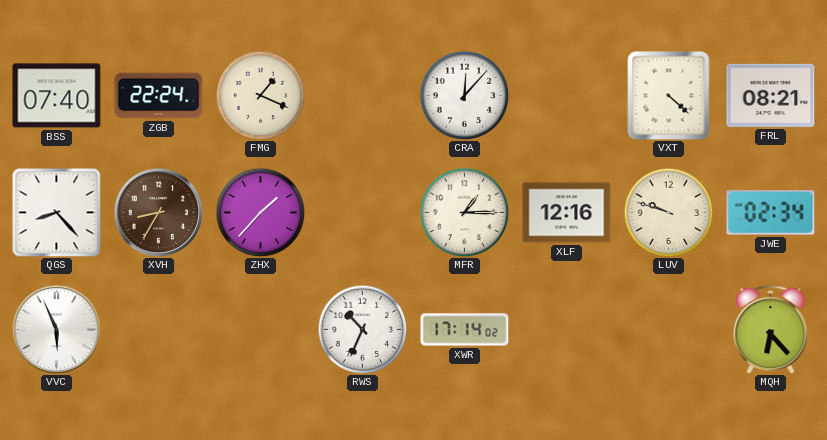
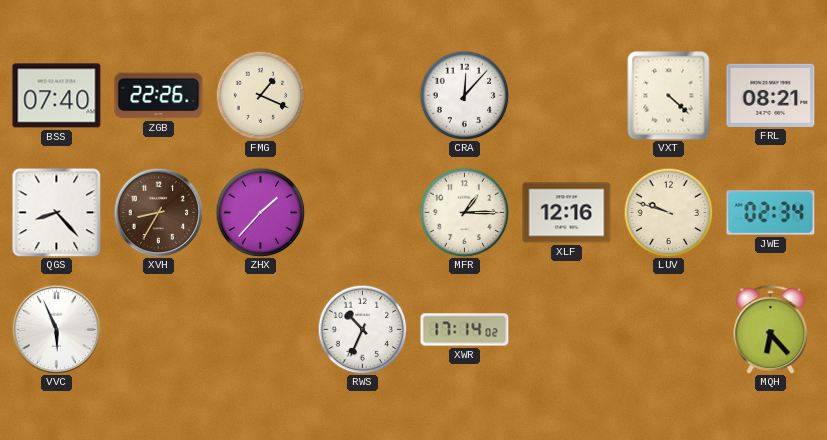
ZGB: 22:24 -> 22:26
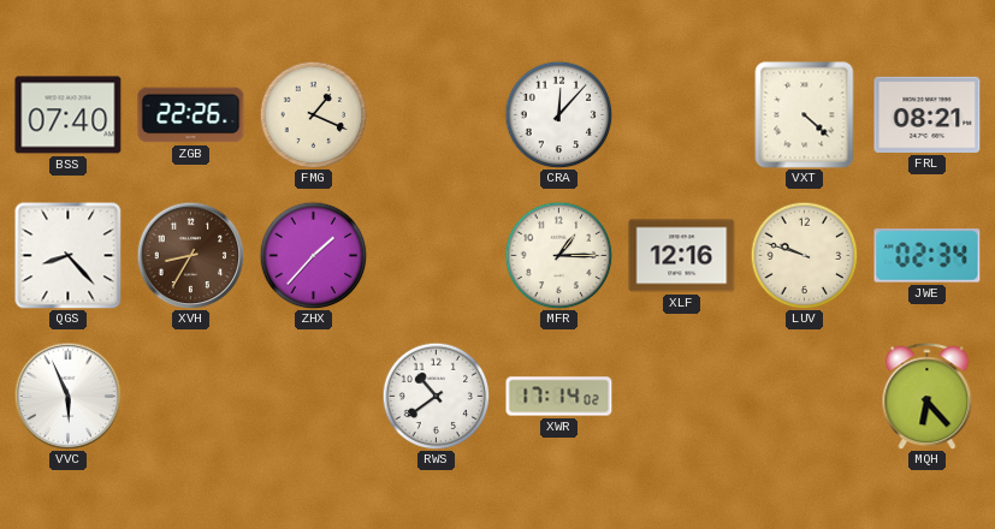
RWS: 10:34 -> 10:39
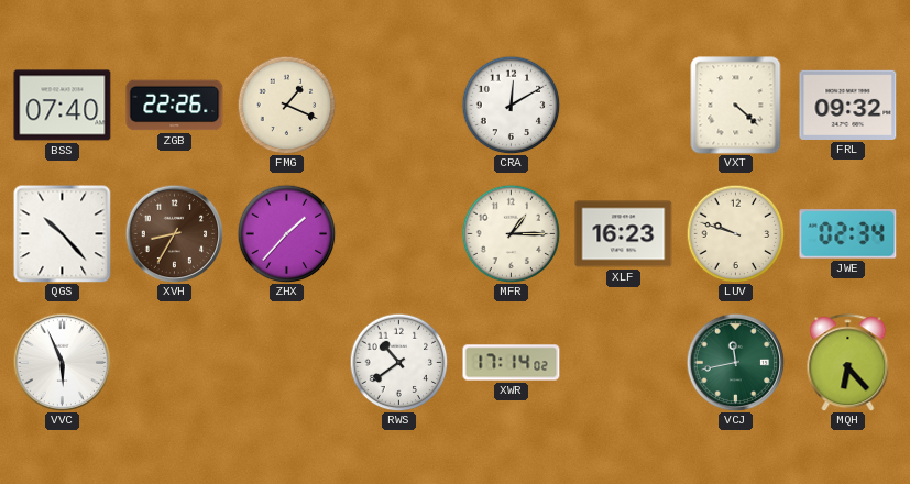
CRA: 12:07 -> 12:10
FRL: 08:21 -> 09:32
QGS: 8:23 -> 10:23
XLF: 12:16 -> 16:23
VCJ: none -> 11:43
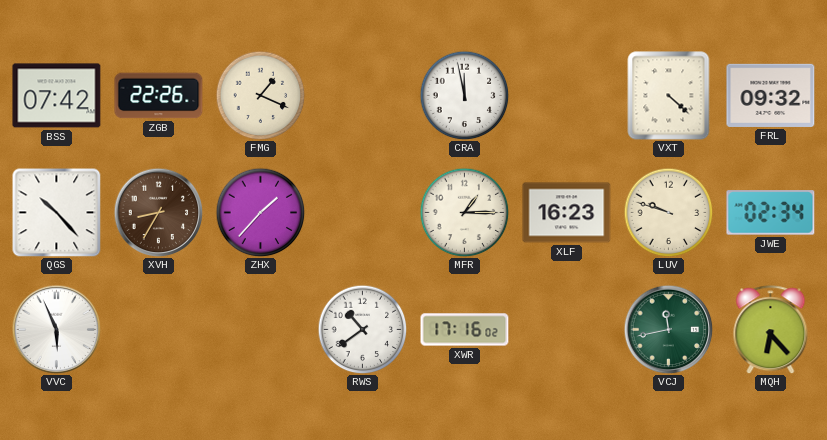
BSS: 07:40 -> 07:42
CRA: 12:10 -> 11:58
XWR: 17:14 -> 17:16
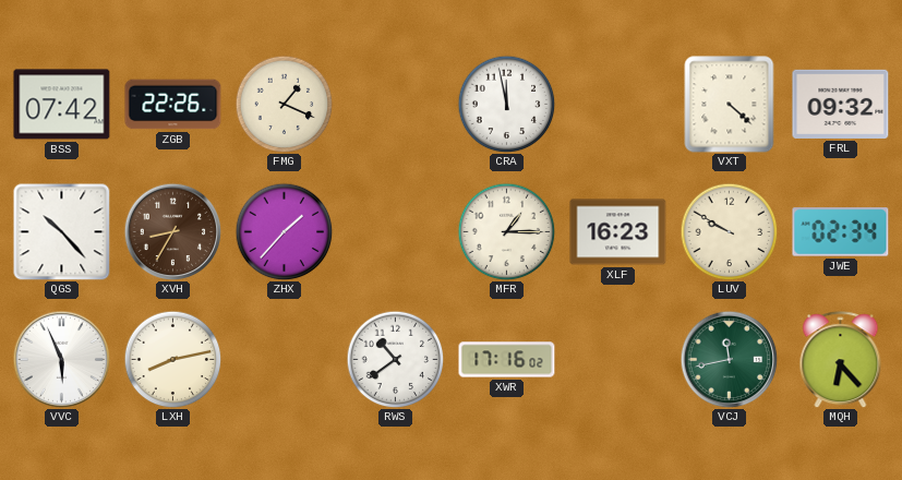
LUV: 9:48 -> 9:50
LXH: none -> 8:13
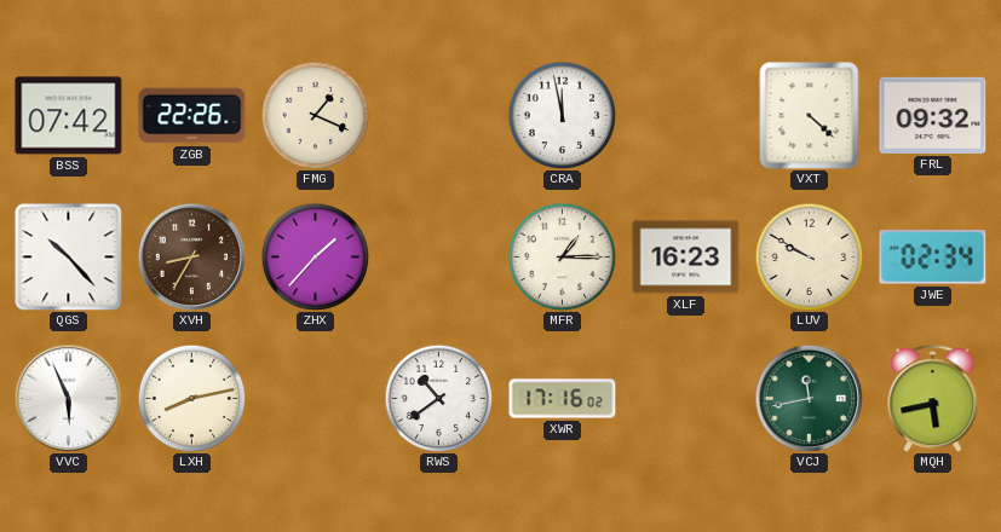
MQH: 6:23 -> 5:43
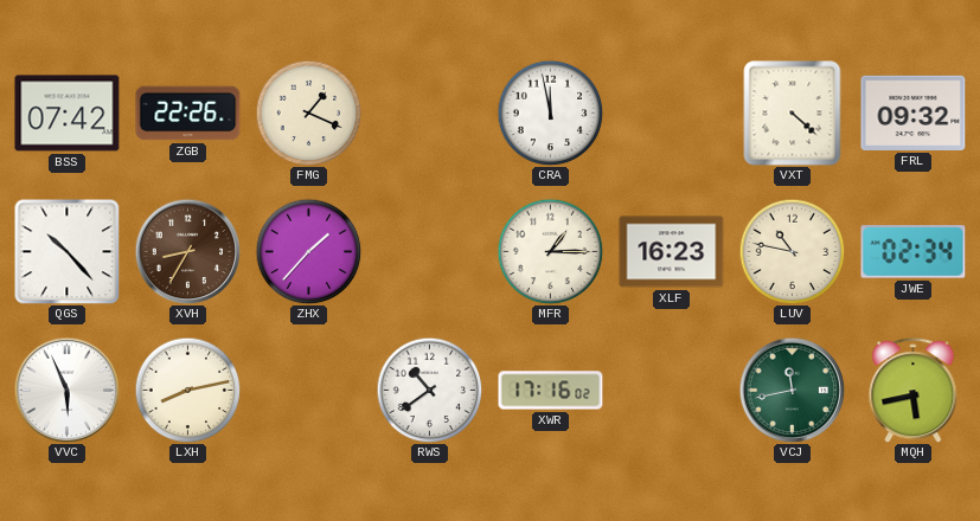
LUV: 9:50 -> 10:47
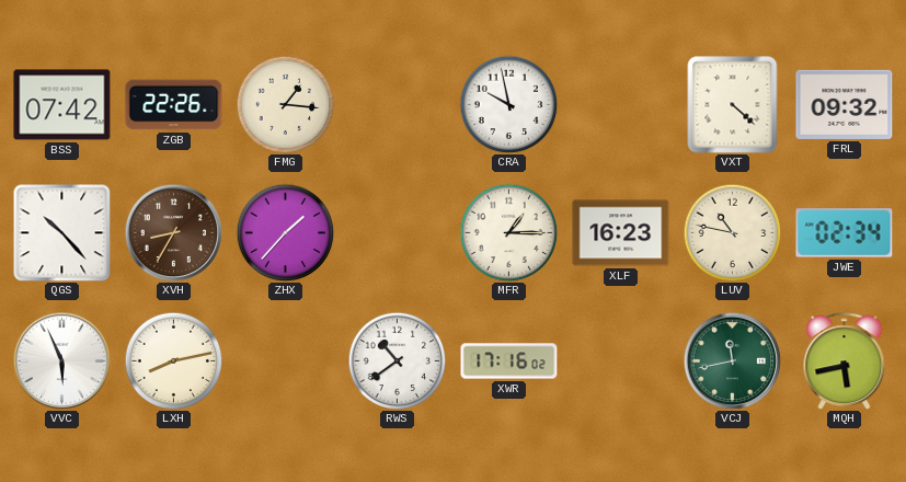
FMG: 1:19 -> 1:16
CRA: 11:58 -> 9:58
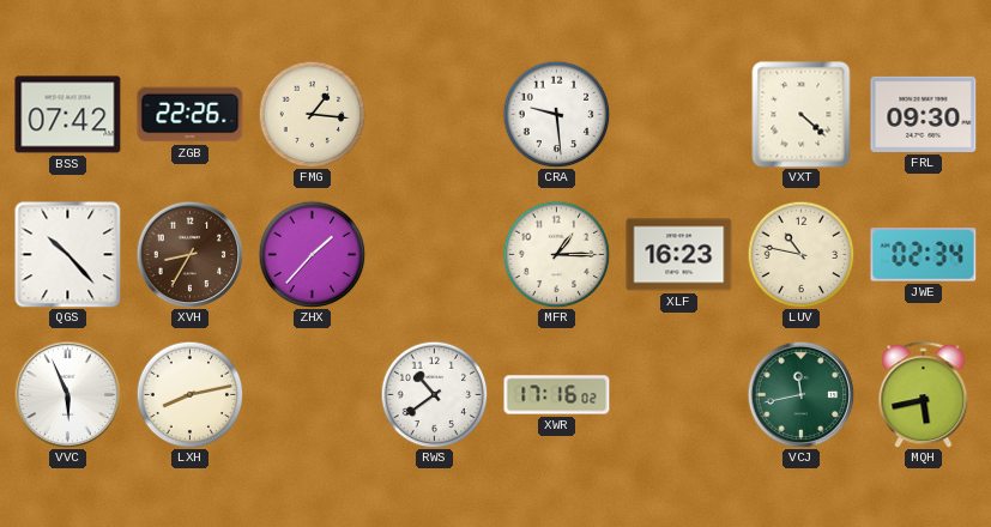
CRA: 9:58 -> 9:29
FRL: 09:32 -> 09:30
